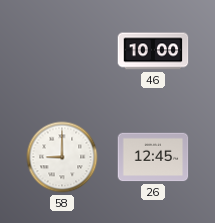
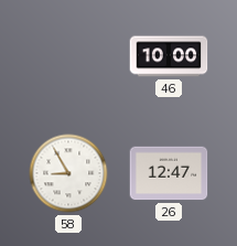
58: 9:00 -> 8:55
26: 12:45 -> 12:47
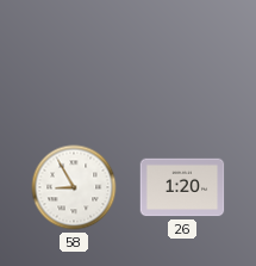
46: 10:00 -> none
26: 12:47 -> 1:20
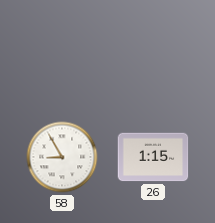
26: 1:20 -> 1:15
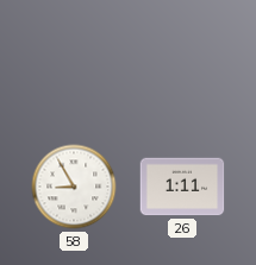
26: 1:15 -> 1:11
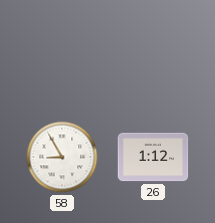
26: 1:11 -> 1:12
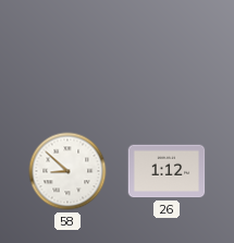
58: 8:55 -> 8:52
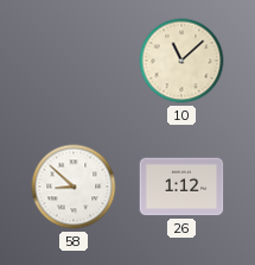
10: none -> 11:08
